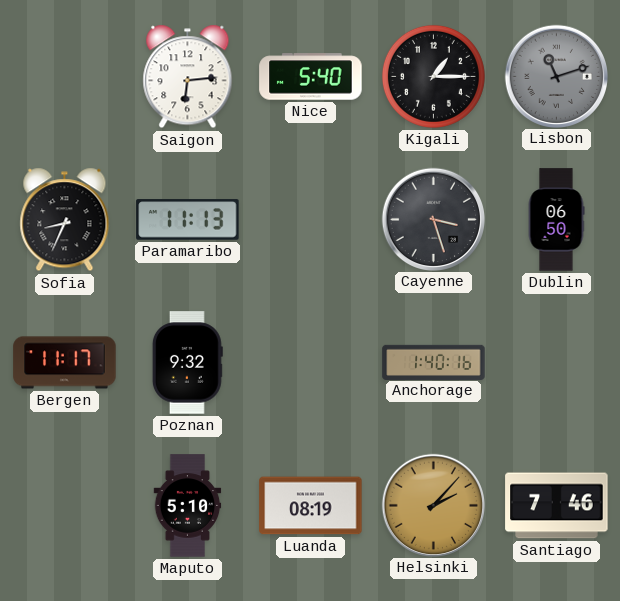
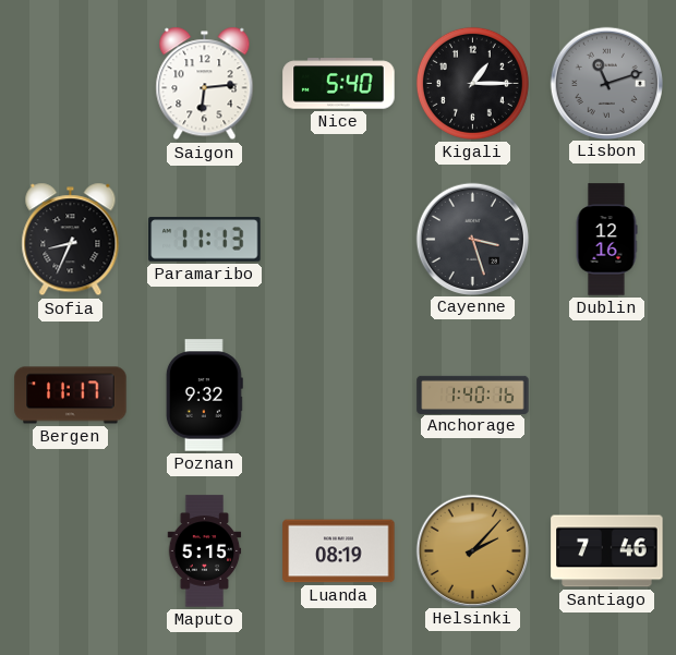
Dublin: 06:50 -> 12:16
Maputo: 5:10 -> 5:15
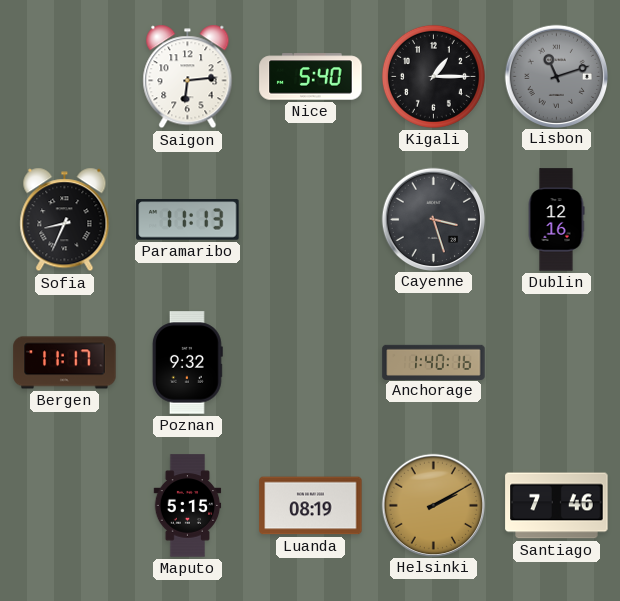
Helsinki: 2:07 -> 2:10
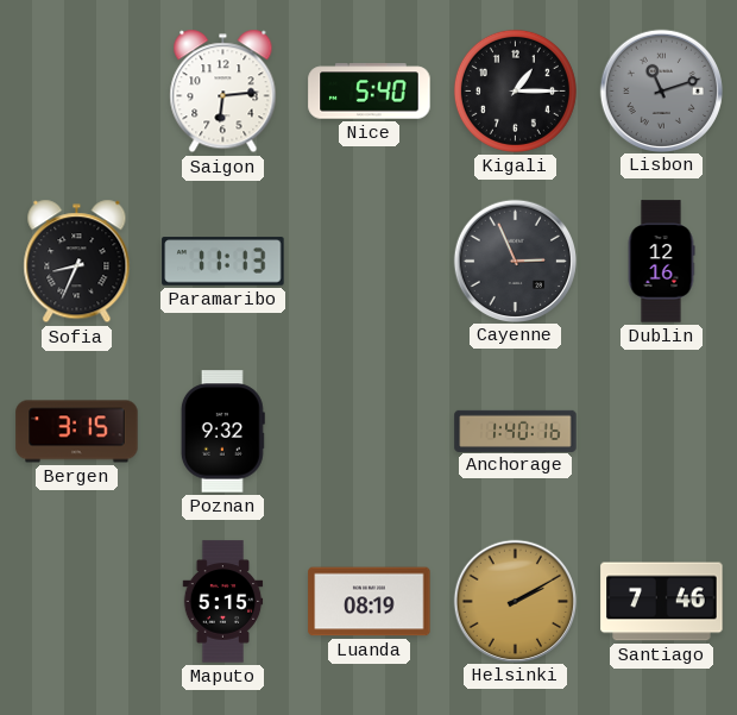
Cayenne: 3:27 -> 2:56
Bergen: 11:17 -> 3:15
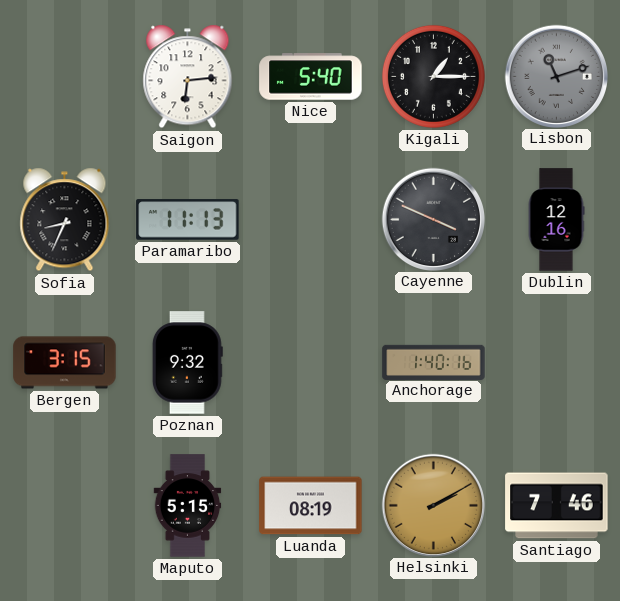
Cayenne: 2:56 -> 3:49
